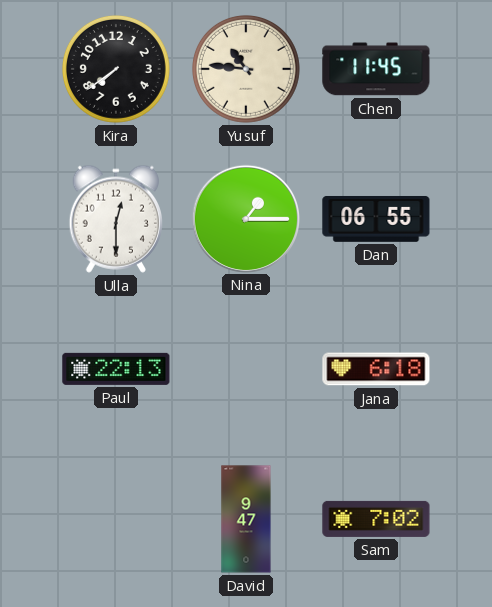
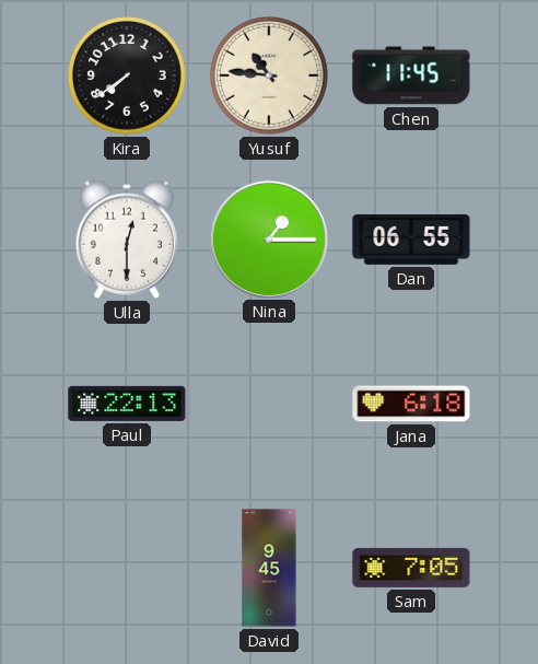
David: 9:47 -> 9:45
Sam: 7:02 -> 7:05
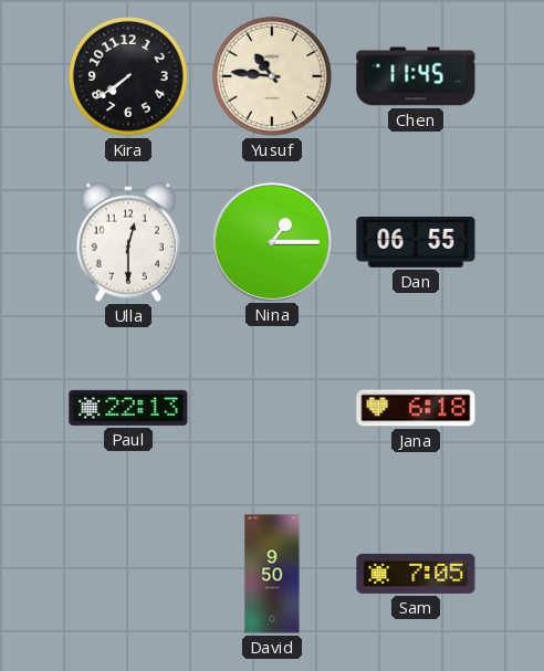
David: 9:45 -> 9:50
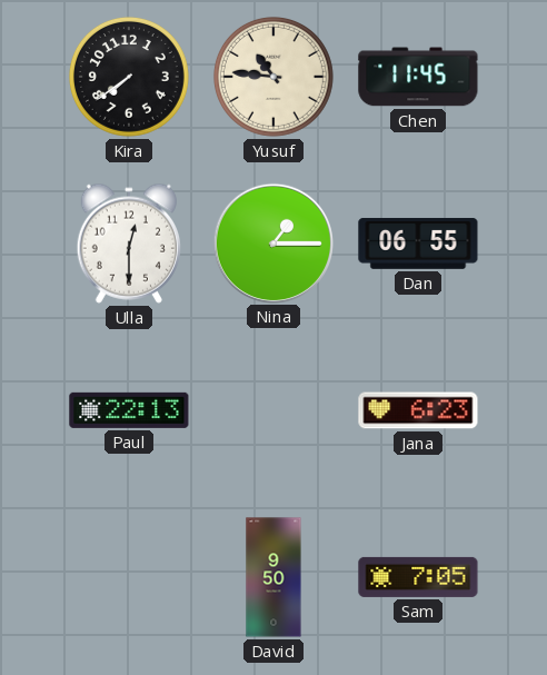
Jana: 6:18 -> 6:23
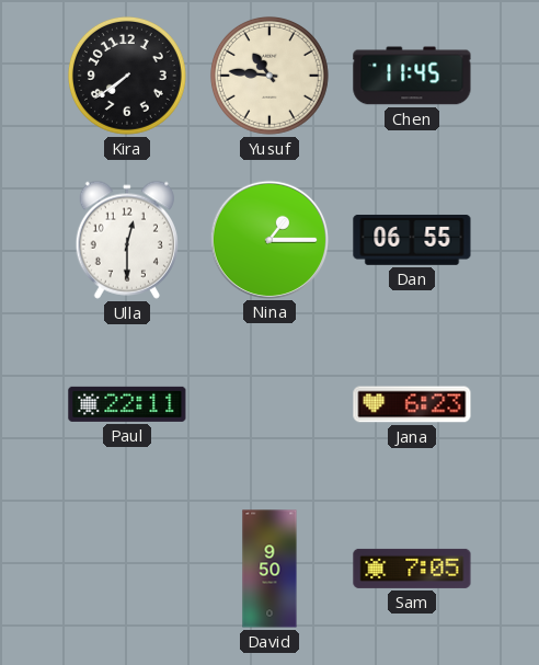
Paul: 22:13 -> 22:11
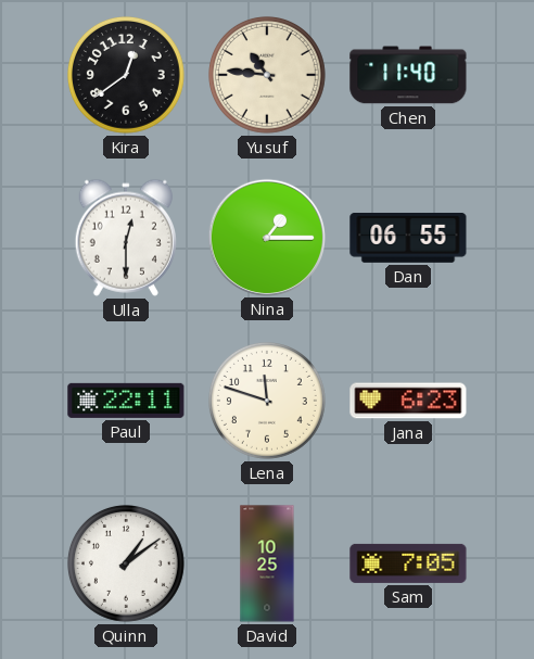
Kira: 7:39 -> 12:39
Chen: 11:45 -> 11:40
Lena: none -> 11:48
Quinn: none -> 1:09
David: 9:50 -> 10:25
